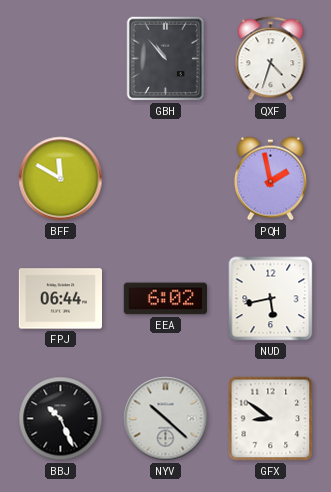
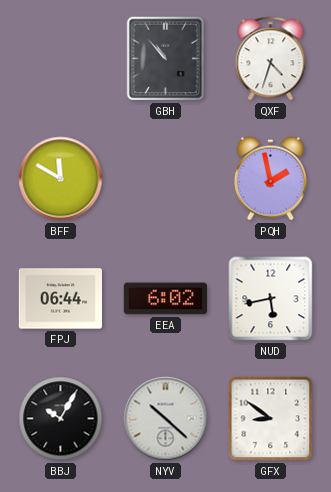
BBJ: 10:26 -> 10:05
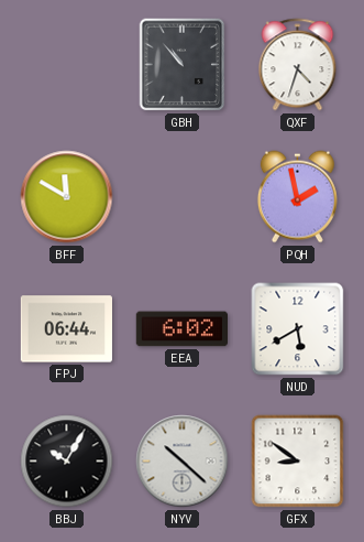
NUD: 5:43 -> 5:40
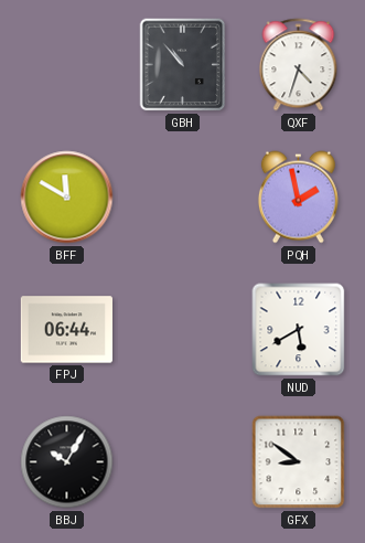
EEA: 6:02 -> none
NYV: 10:22 -> none
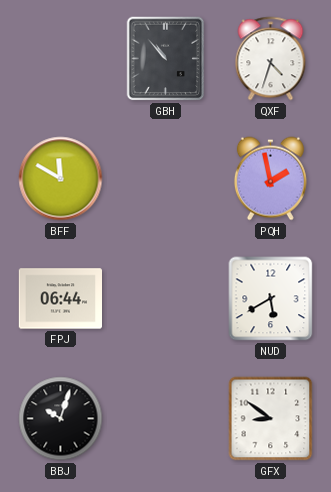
BBJ: 10:05 -> 10:03
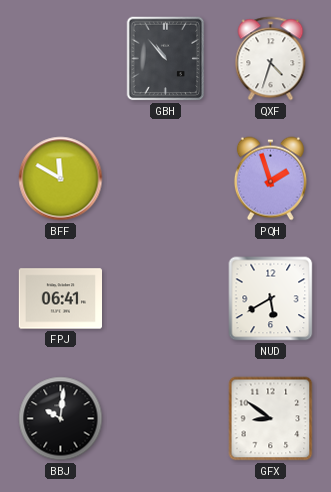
PQH: 1:58 -> 1:57
FPJ: 06:44 -> 06:41
BBJ: 10:03 -> 10:01
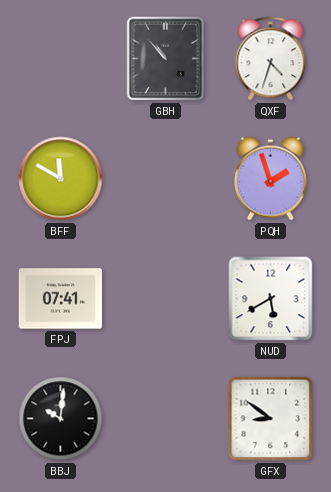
FPJ: 06:41 -> 07:41
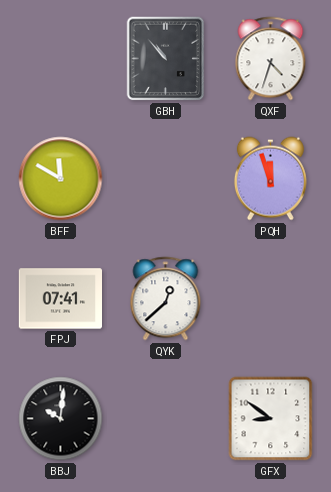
PQH: 1:57 -> 11:57
QYK: none -> 12:38
NUD: 5:40 -> none
